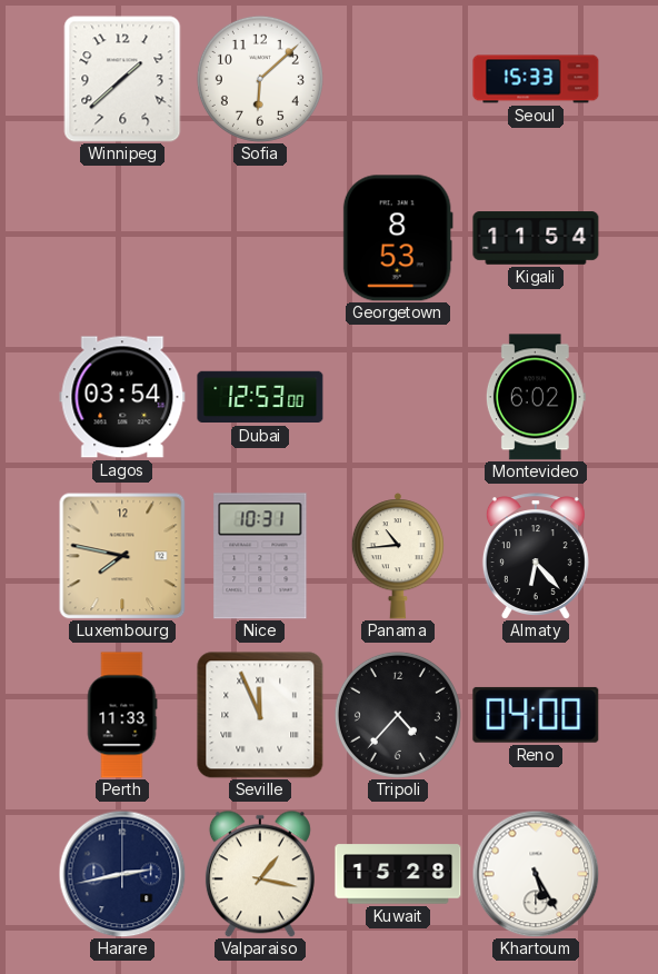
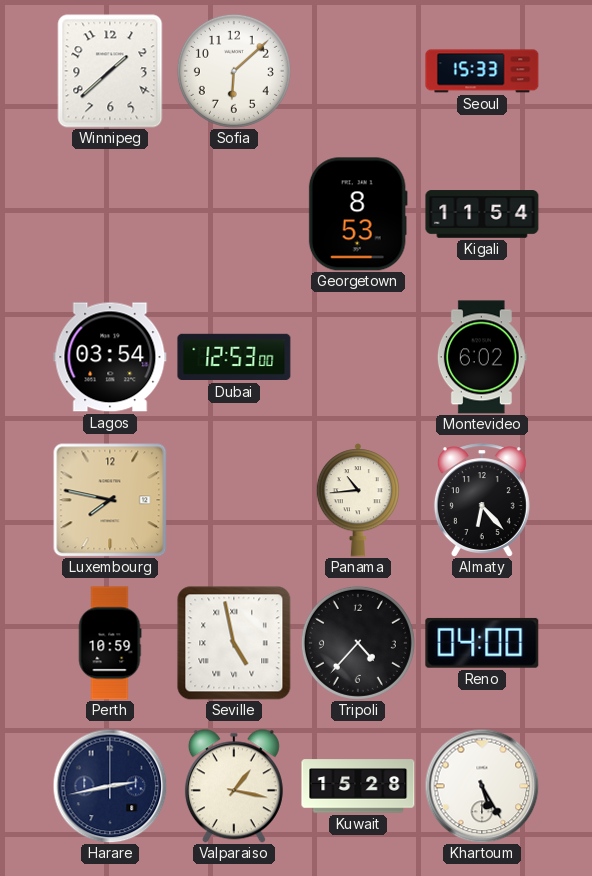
Nice: 10:31 -> none
Perth: 11:33 -> 10:59
Seville: 11:56 -> 4:58
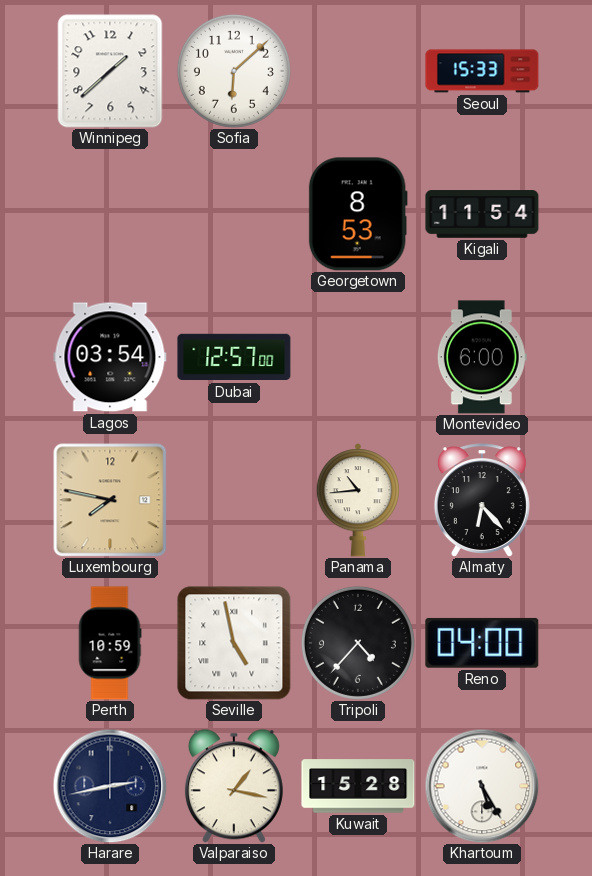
Dubai: 12:53 -> 12:57
Montevideo: 6:02 -> 6:00
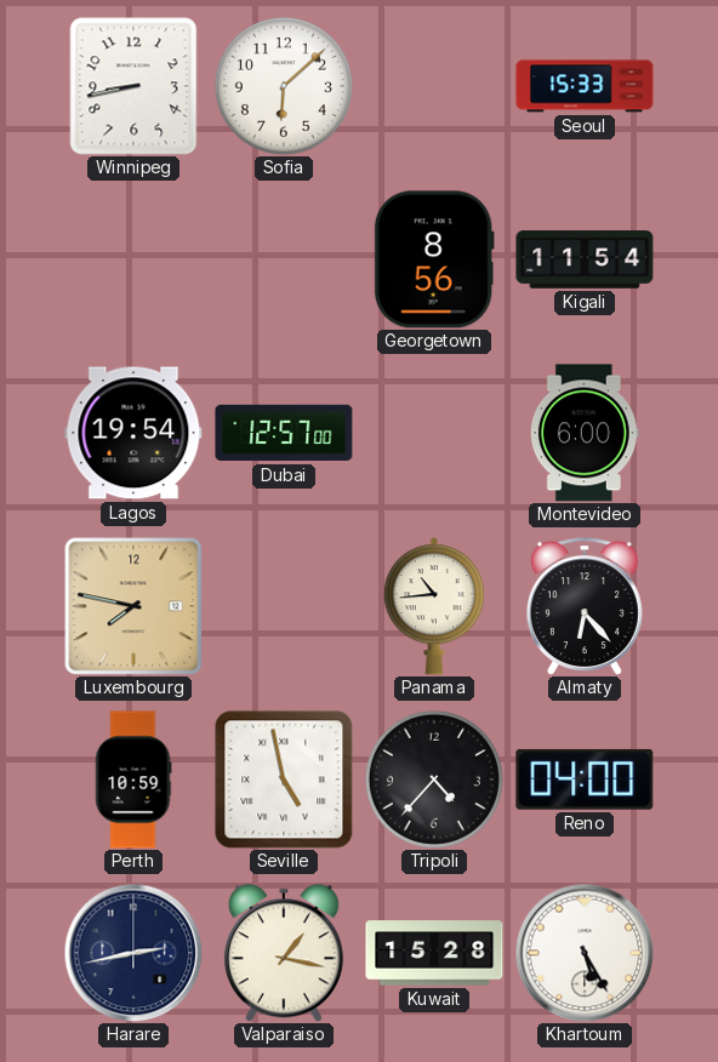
Winnipeg: 1:38 -> 8:43
Georgetown: 8:53 -> 8:56
Lagos: 03:54 -> 19:54
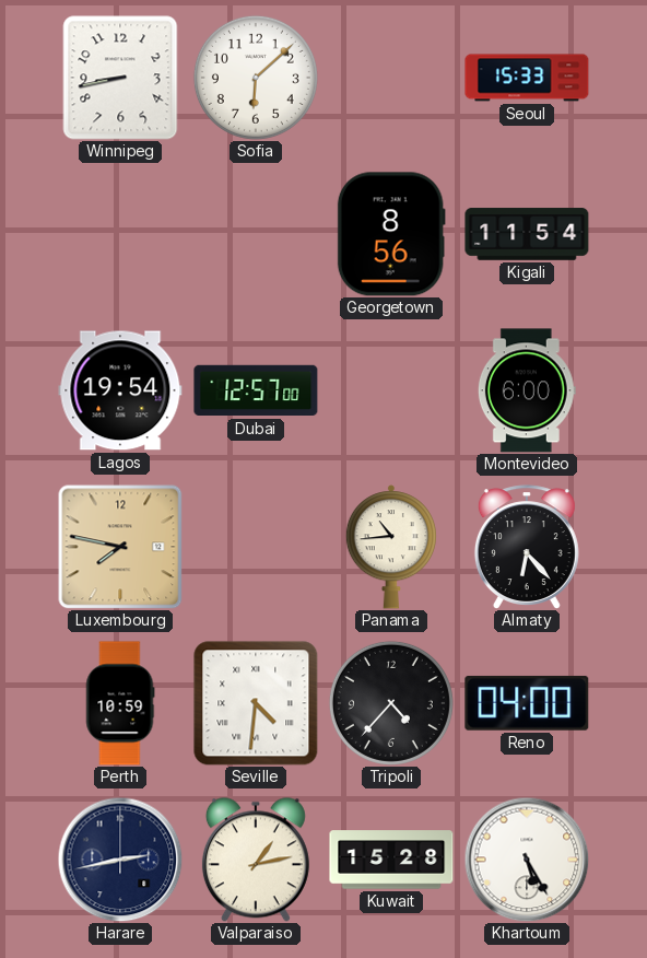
Seville: 4:58 -> 4:31
Valparaiso: 1:17 -> 1:13
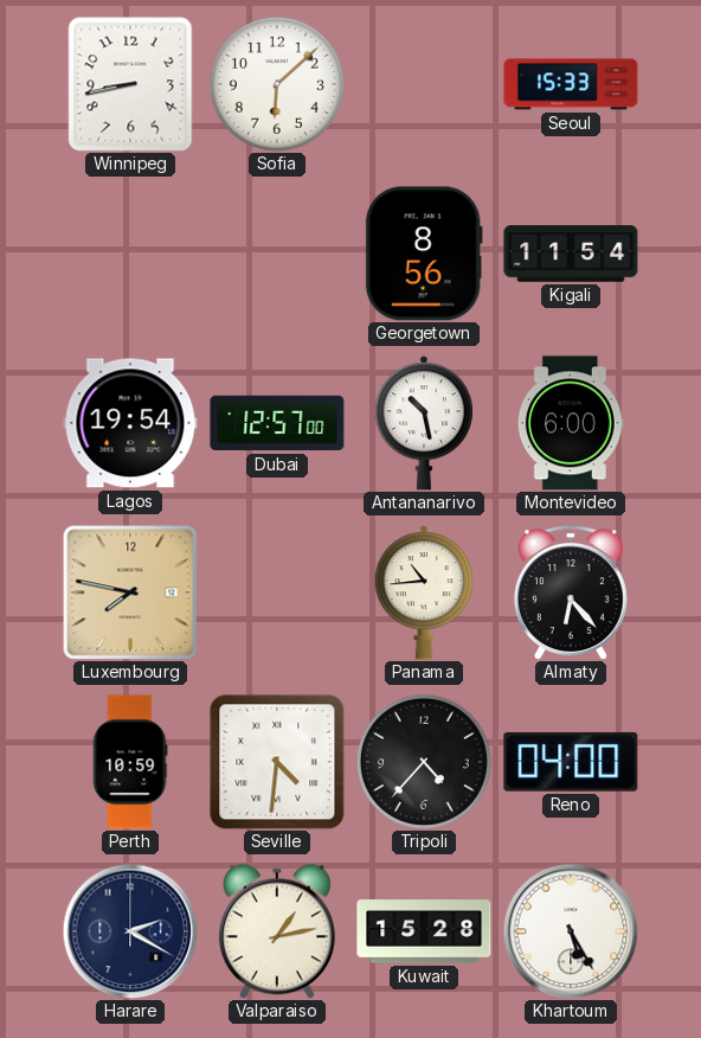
Antananarivo: none -> 10:28
Harare: 2:43 -> 2:20
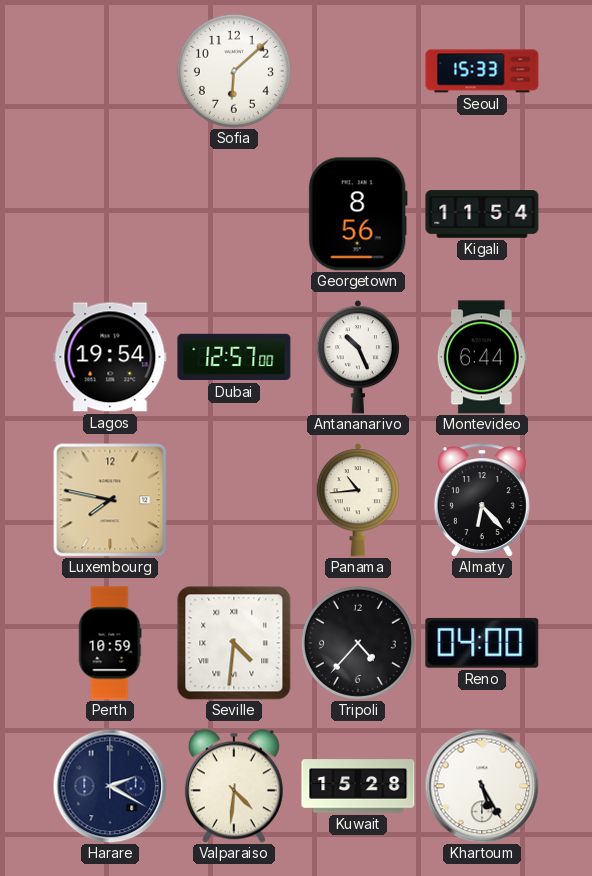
Winnipeg: 8:43 -> none
Antananarivo: 10:28 -> 10:26
Montevideo: 6:00 -> 6:44
Valparaiso: 1:13 -> 4:31
